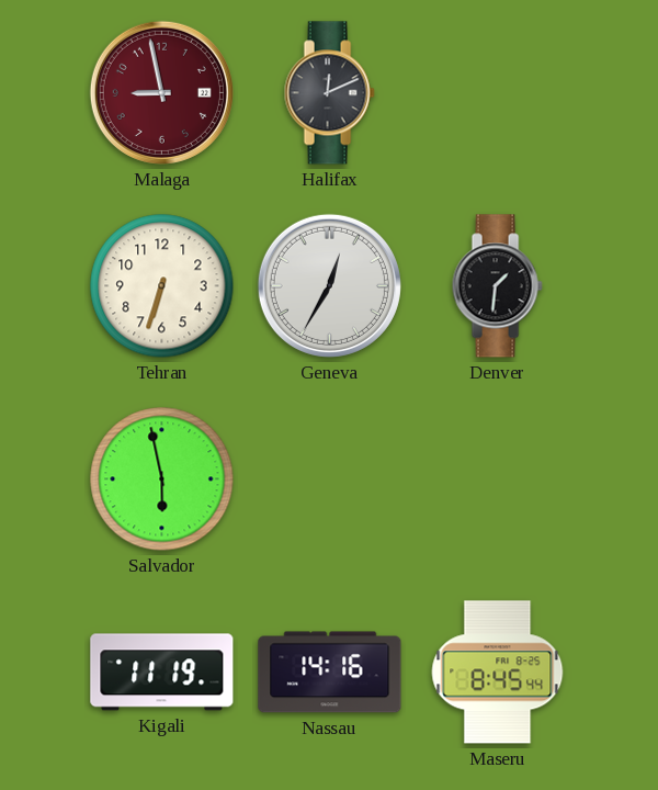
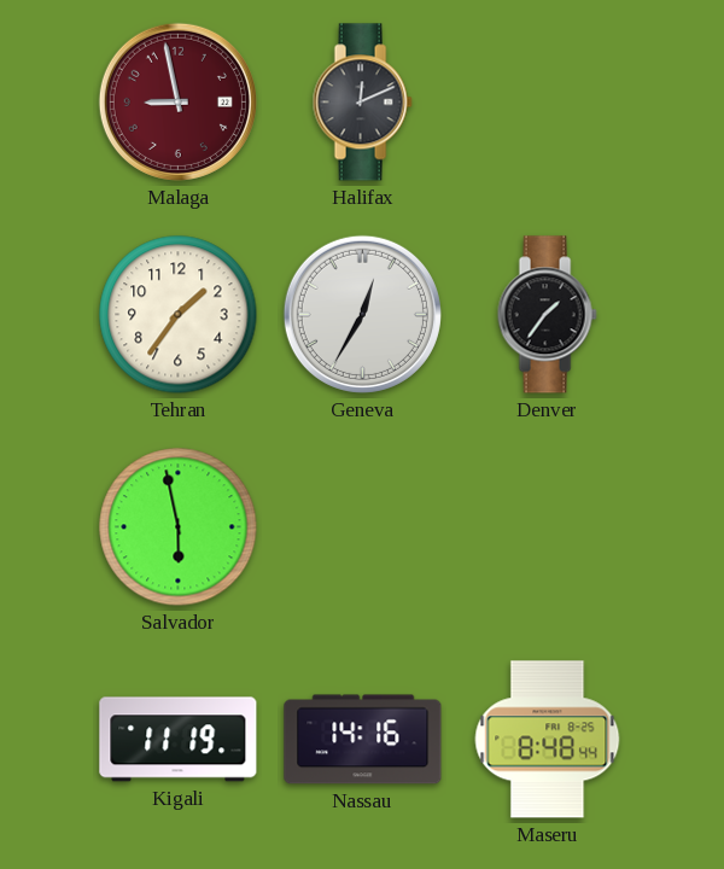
Tehran: 6:33 -> 1:36
Denver: 1:31 -> 1:36
Maseru: 8:45 -> 8:48
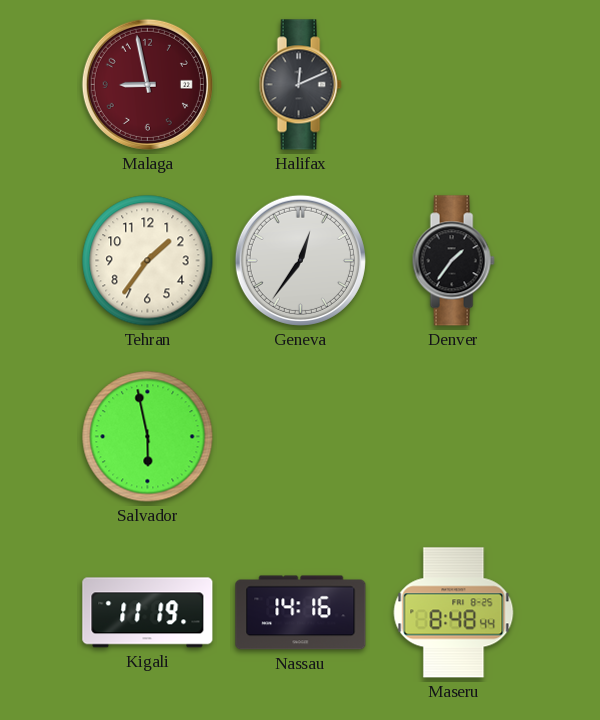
Geneva: 12:35 -> 12:36
